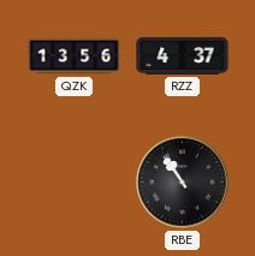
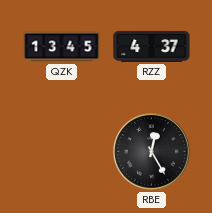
QZK: 13:56 -> 13:45
RBE: 10:54 -> 12:25
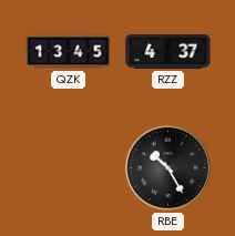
RBE: 12:25 -> 10:25
